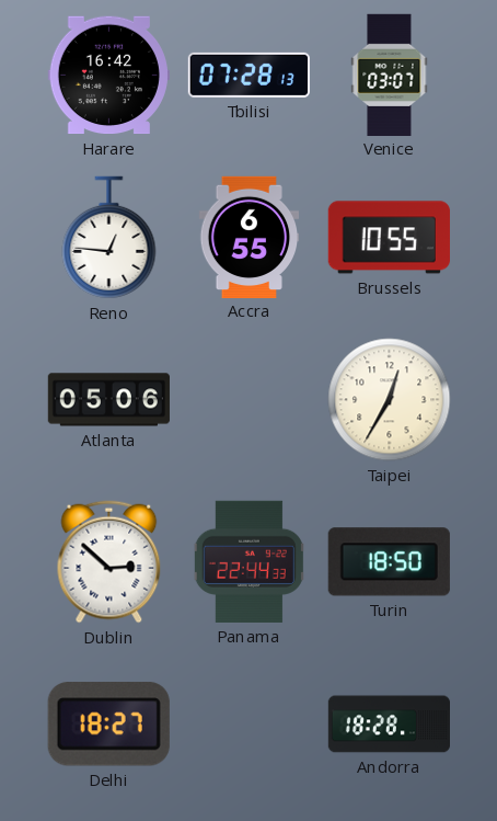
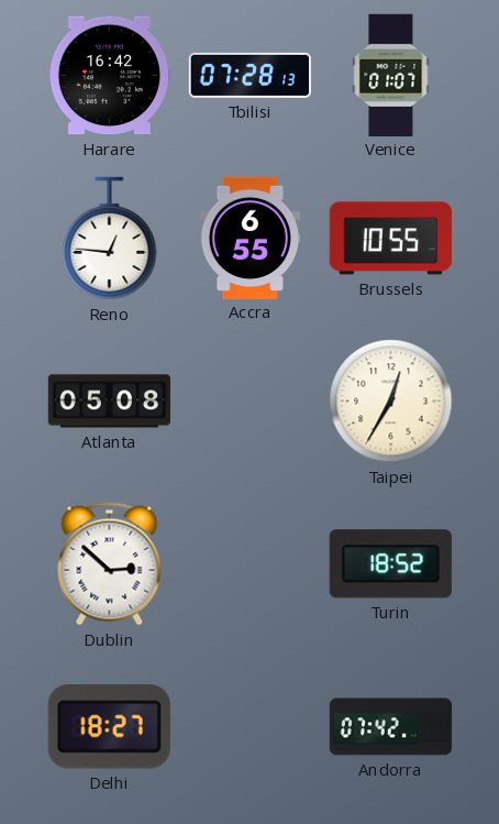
Venice: 03:07 -> 01:07
Atlanta: 05:06 -> 05:08
Panama: 22:44 -> none
Turin: 18:50 -> 18:52
Andorra: 18:28 -> 07:42
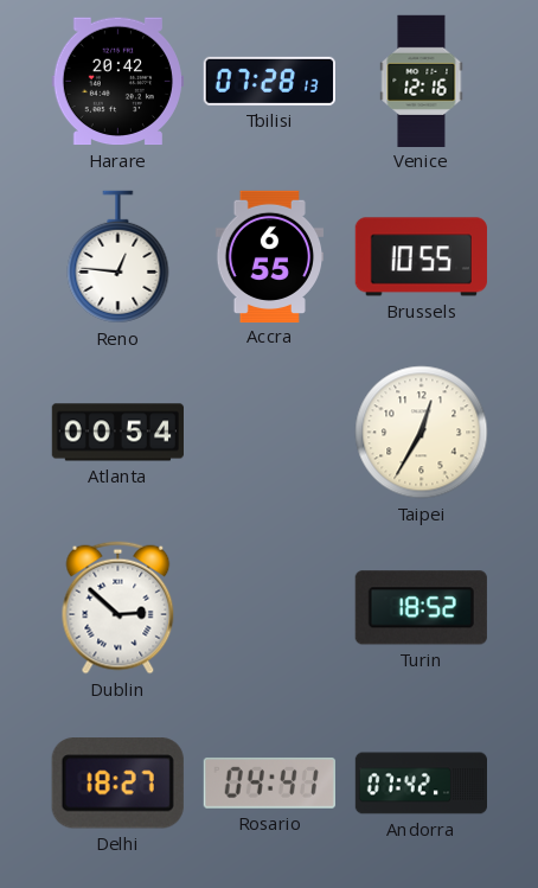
Harare: 16:42 -> 20:42
Venice: 01:07 -> 12:16
Atlanta: 05:08 -> 00:54
Rosario: none -> 04:41
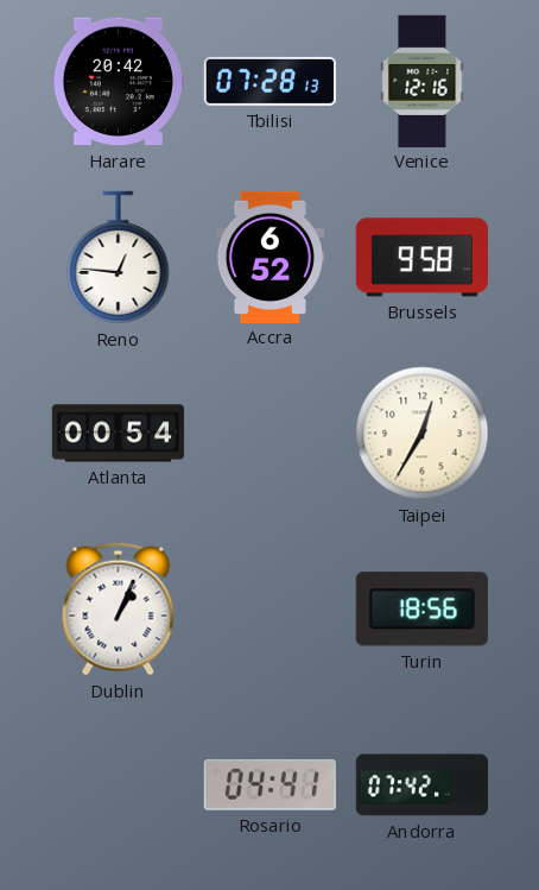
Accra: 6:55 -> 6:52
Brussels: 10:55 -> 9:58
Dublin: 2:52 -> 1:04
Turin: 18:52 -> 18:56
Delhi: 18:27 -> none
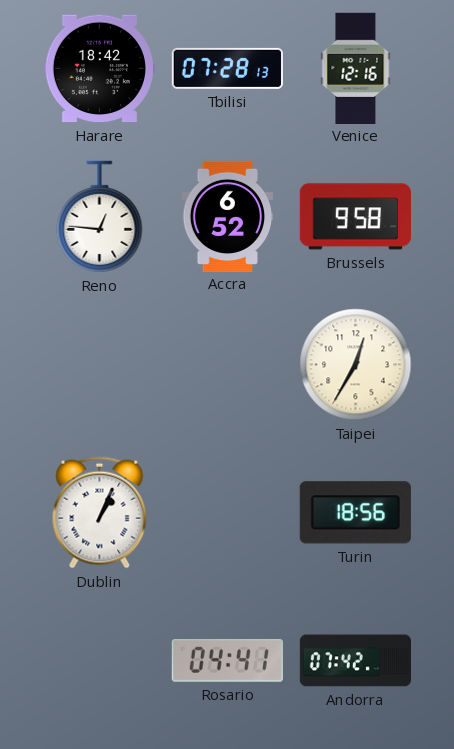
Harare: 20:42 -> 18:42
Atlanta: 00:54 -> none
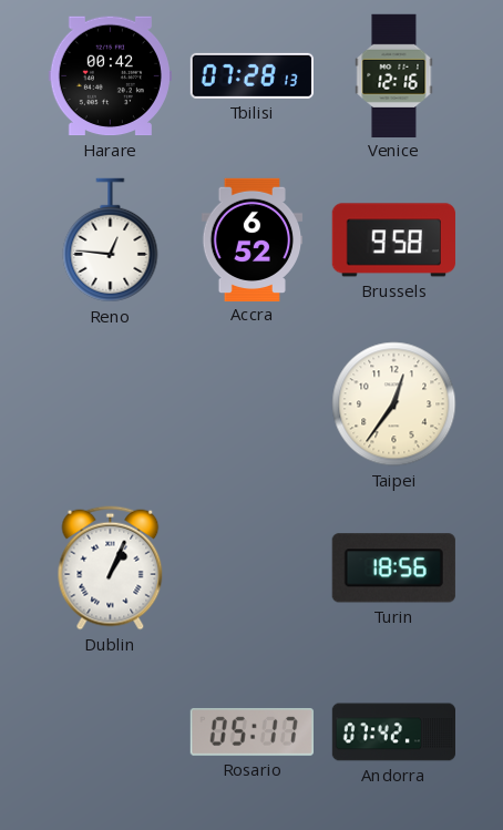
Harare: 18:42 -> 00:42
Taipei: 12:35 -> 12:36
Rosario: 04:41 -> 05:17
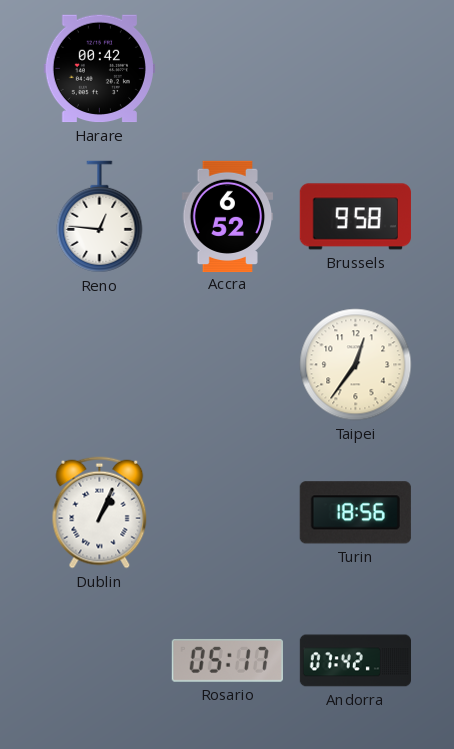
Tbilisi: 07:28 -> none
Venice: 12:16 -> none
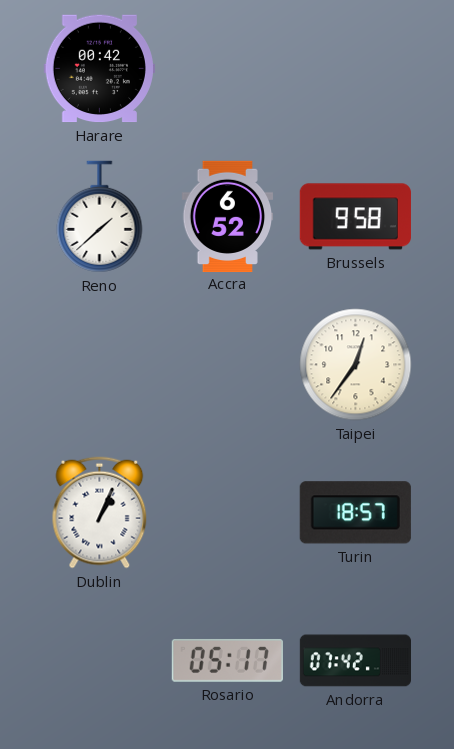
Reno: 12:46 -> 1:38
Turin: 18:56 -> 18:57
